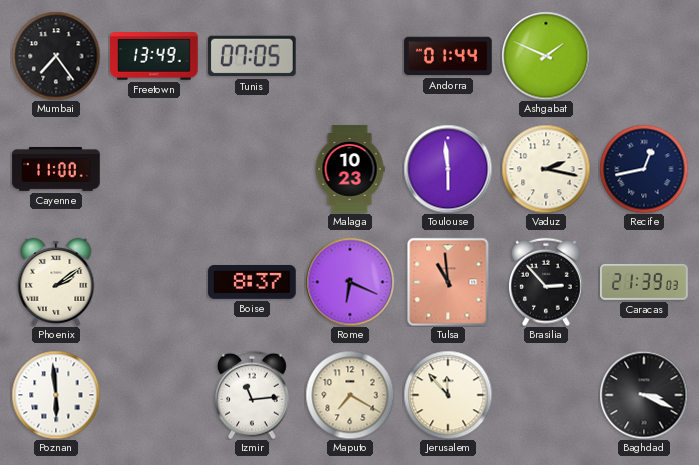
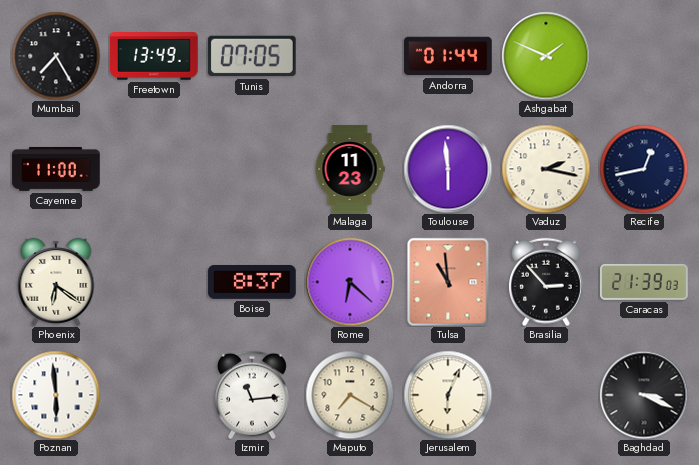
Mumbai: 7:24 -> 7:25
Malaga: 10:23 -> 11:23
Phoenix: 2:09 -> 6:21
Rome: 6:19 -> 6:22
Jerusalem: 11:53 -> 6:04
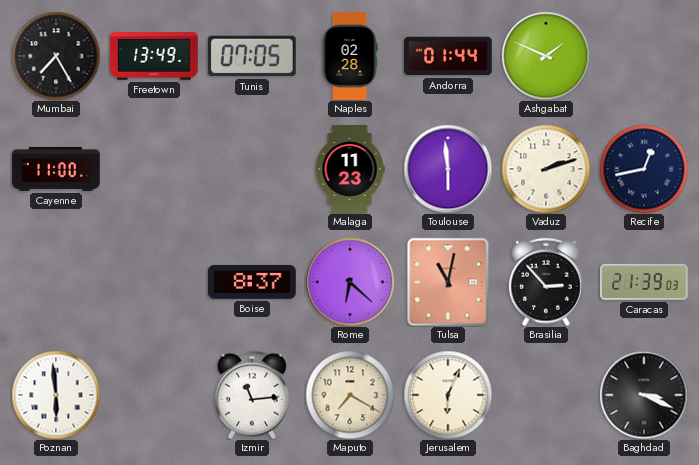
Naples: none -> 02:28
Vaduz: 2:17 -> 2:12
Phoenix: 6:21 -> none
Tulsa: 10:59 -> 11:02
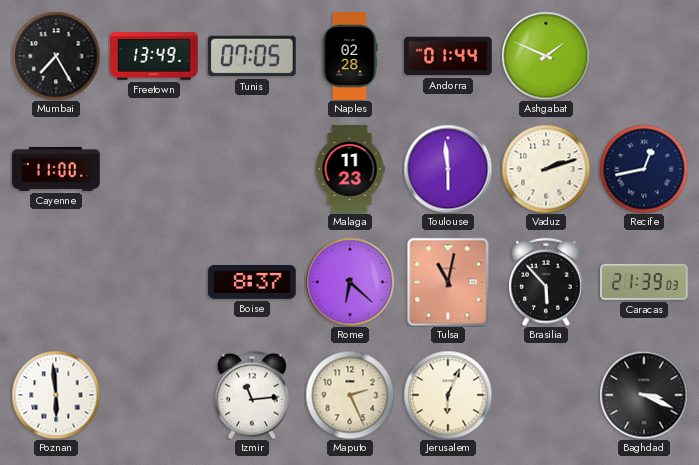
Brasilia: 2:53 -> 5:53
Maputo: 7:20 -> 2:26
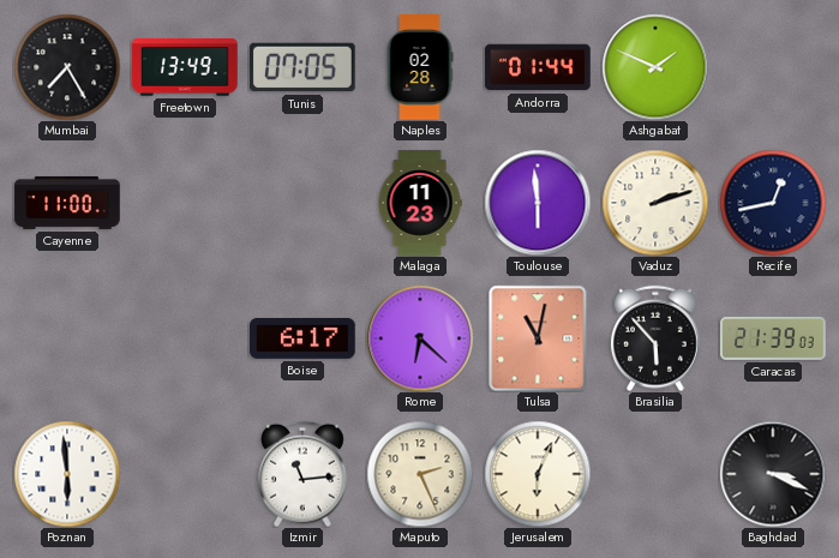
Boise: 8:37 -> 6:17
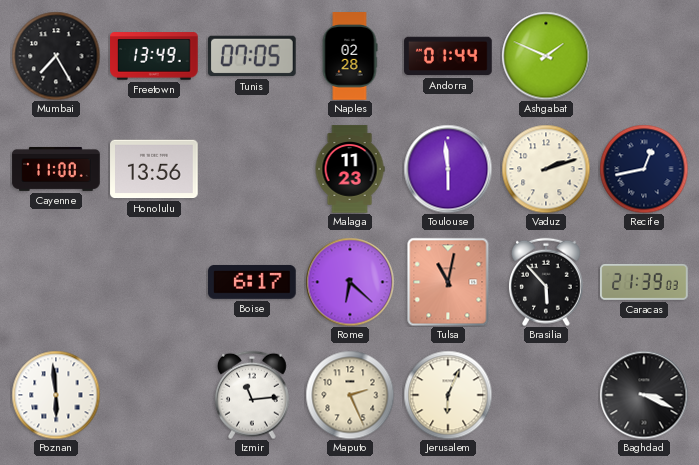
Honolulu: none -> 13:56
